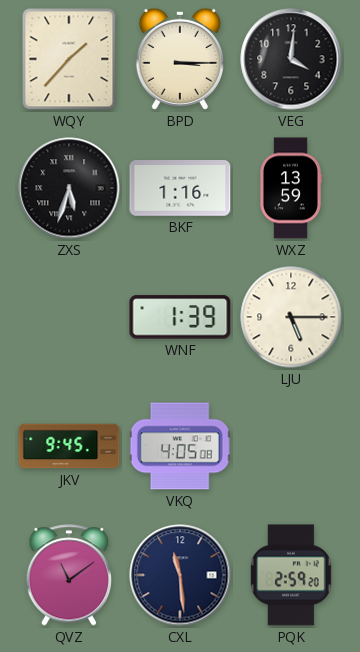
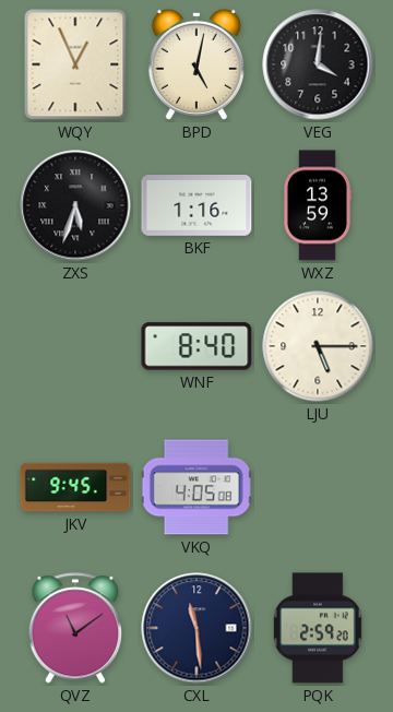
WQY: 1:37 -> 12:56
BPD: 3:15 -> 5:02
WNF: 1:39 -> 8:40
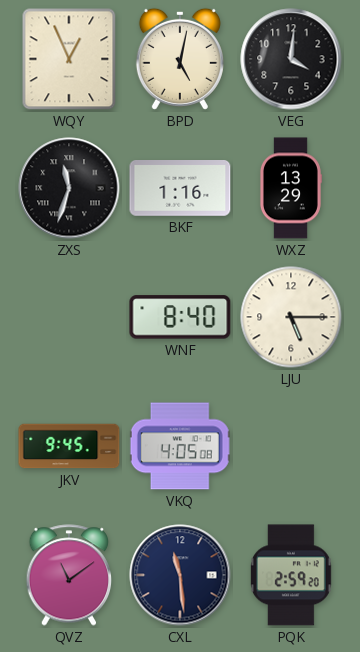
ZXS: 5:33 -> 11:33
WXZ: 13:59 -> 13:29
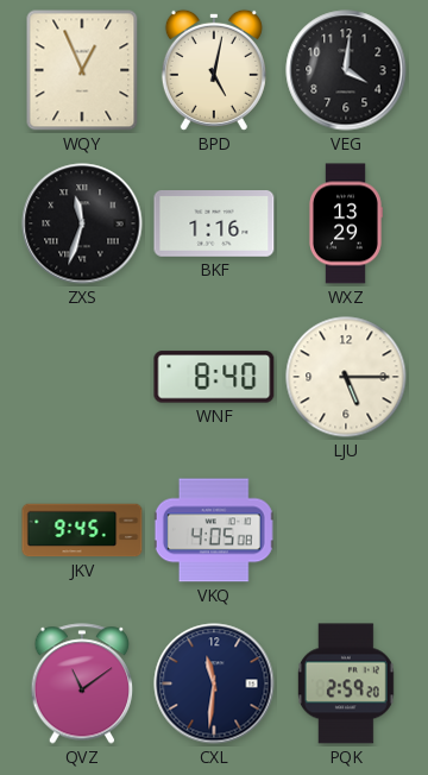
CXL: 11:29 -> 11:31
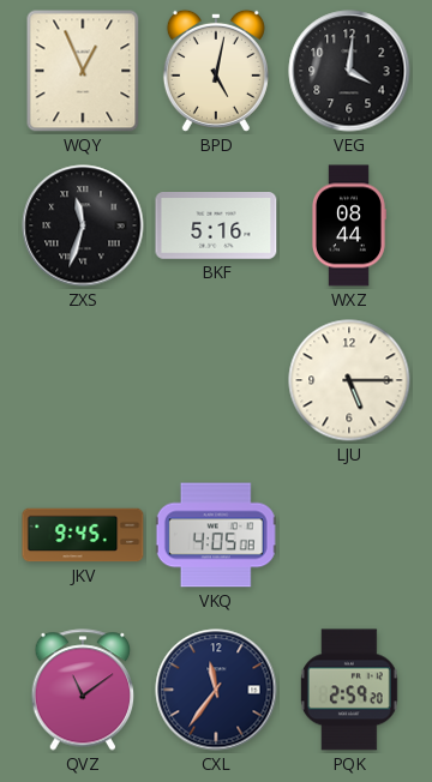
BKF: 1:16 -> 5:16
WXZ: 13:29 -> 08:44
WNF: 8:40 -> none
CXL: 11:31 -> 11:36
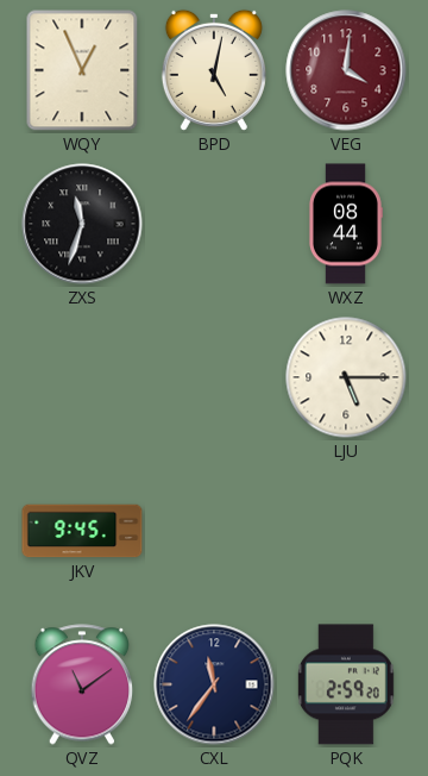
VEG dial: black -> burgundy
BKF: 5:16 -> none
VKQ: 4:05 -> none
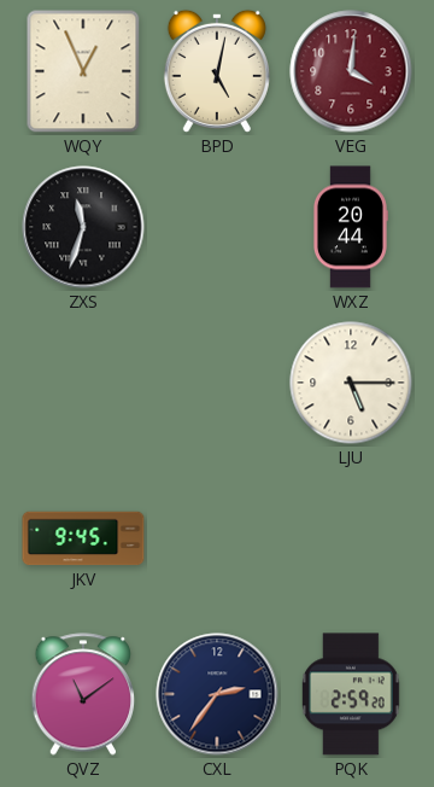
WXZ: 08:44 -> 20:44
CXL: 11:36 -> 2:36
